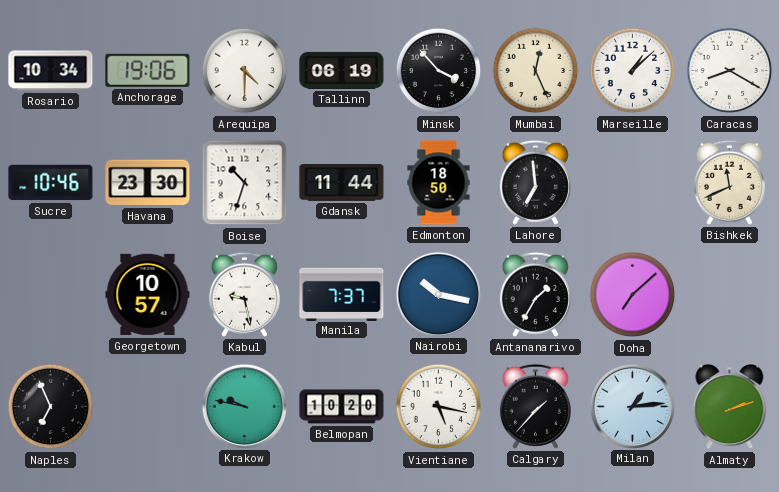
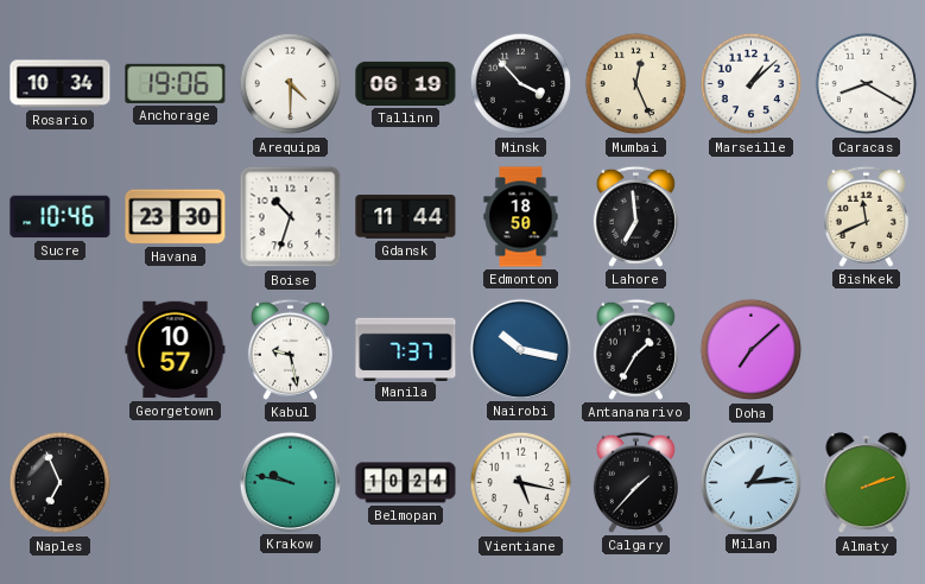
Belmopan: 10:20 -> 10:24
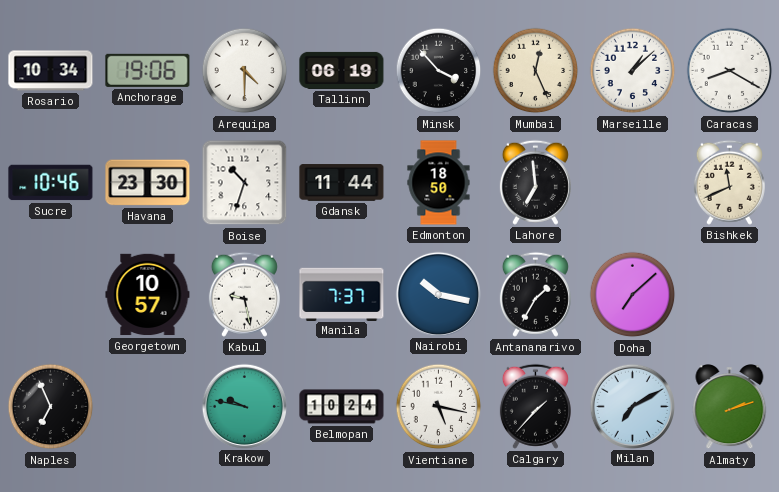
Milan: 1:14 -> 7:10
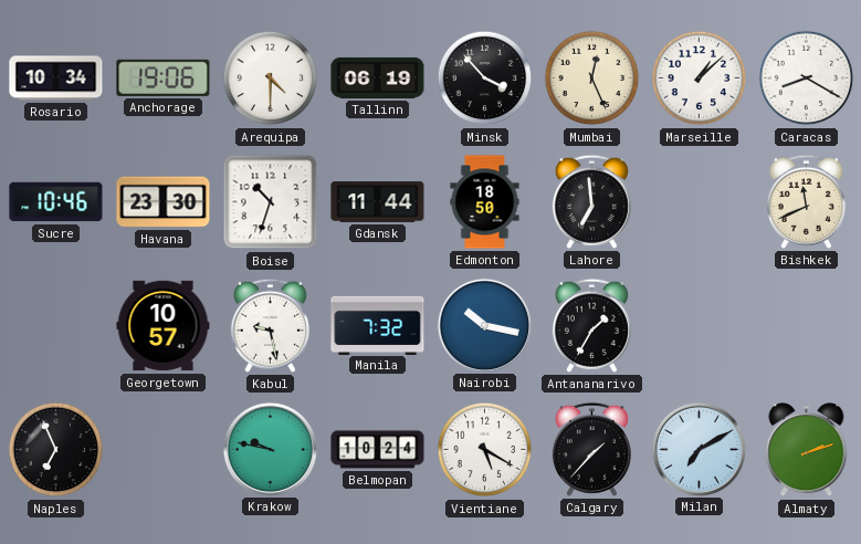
Manila: 7:37 -> 7:32
Doha: 7:08 -> none
Vientiane: 5:17 -> 5:20
